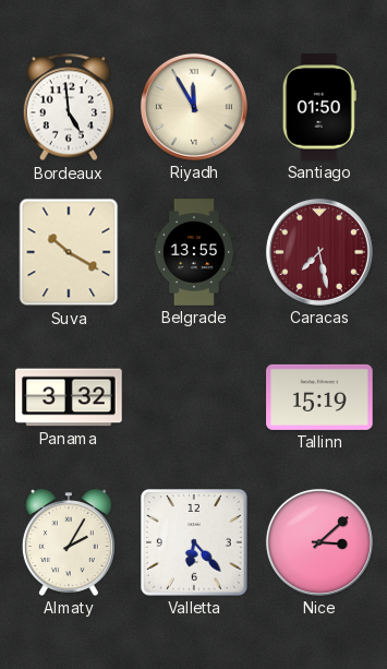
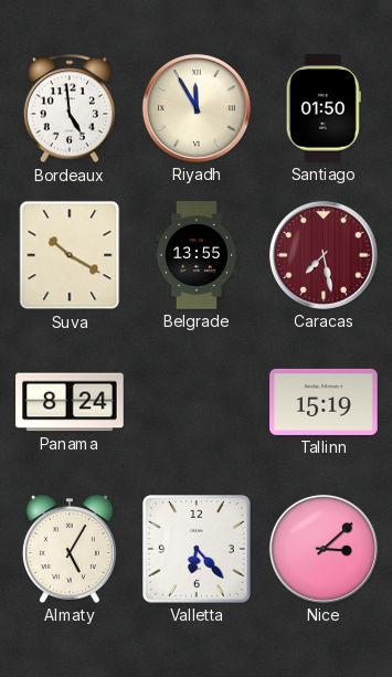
Panama: 3:32 -> 8:24
Almaty: 2:05 -> 5:05
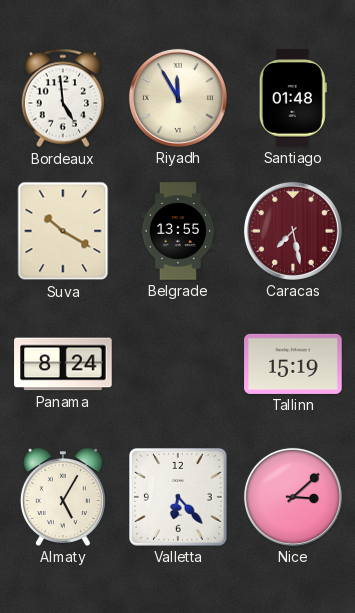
Santiago: 01:50 -> 01:48
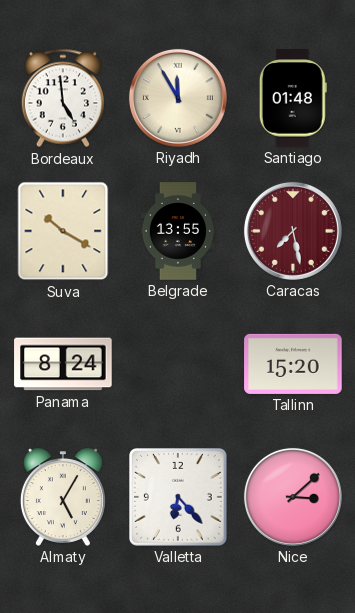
Tallinn: 15:19 -> 15:20
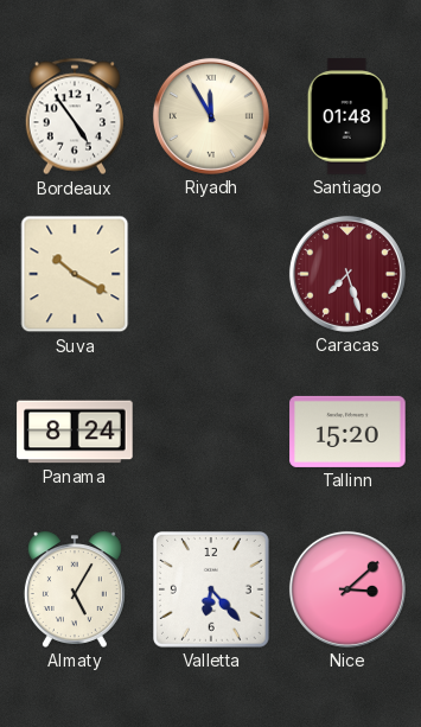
Bordeaux: 4:59 -> 4:54
Belgrade: 13:55 -> none
Caracas: 7:28 -> 7:27
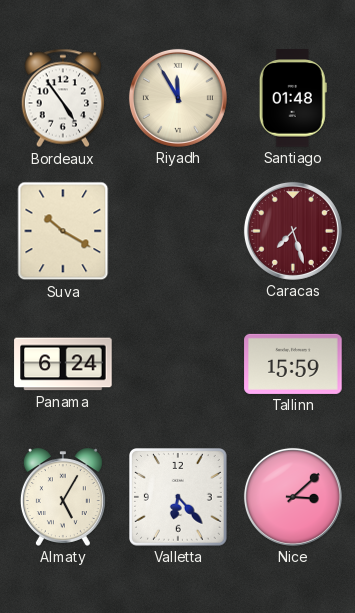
Panama: 8:24 -> 6:24
Tallinn: 15:20 -> 15:59
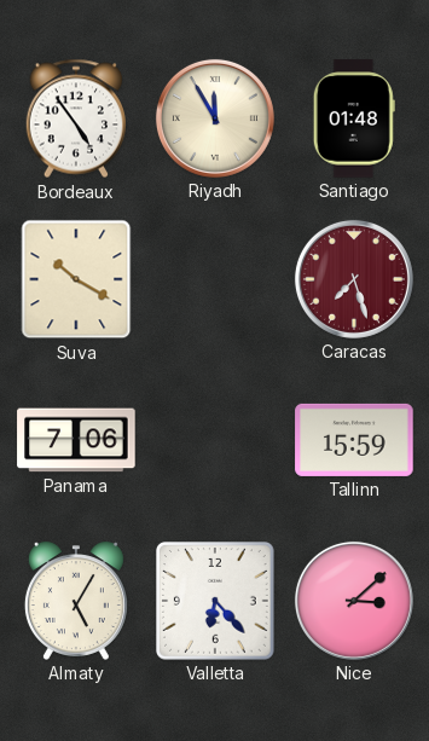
Panama: 6:24 -> 7:06
